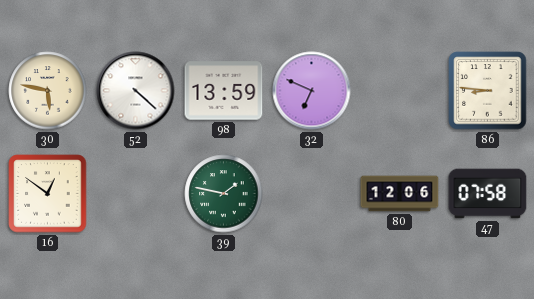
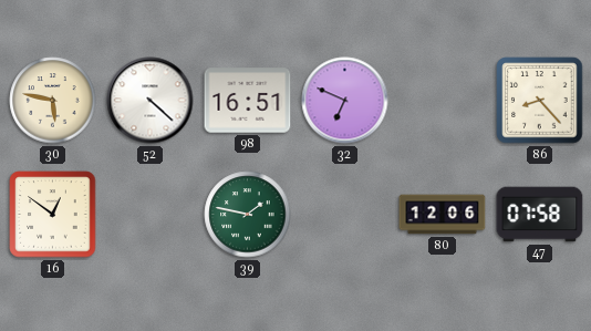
98: 13:59 -> 16:51
86: 8:46 -> 8:23
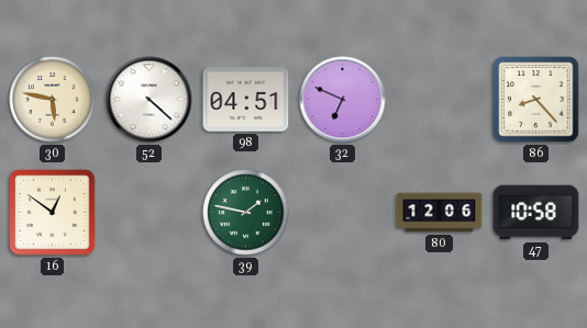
98: 16:51 -> 04:51
47: 07:58 -> 10:58
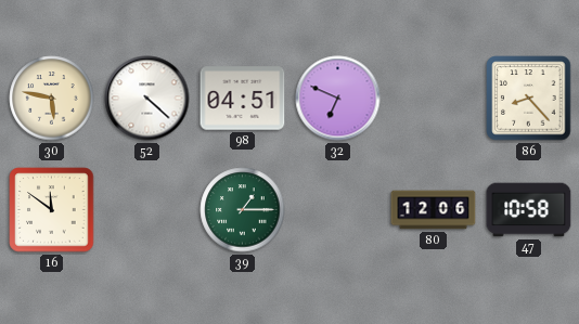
16: 12:51 -> 11:51
39: 1:47 -> 1:15
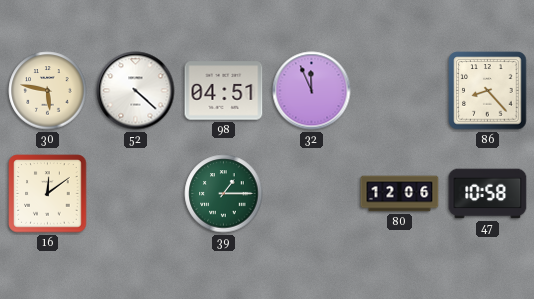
32: 6:49 -> 11:56
16: 11:51 -> 12:09
